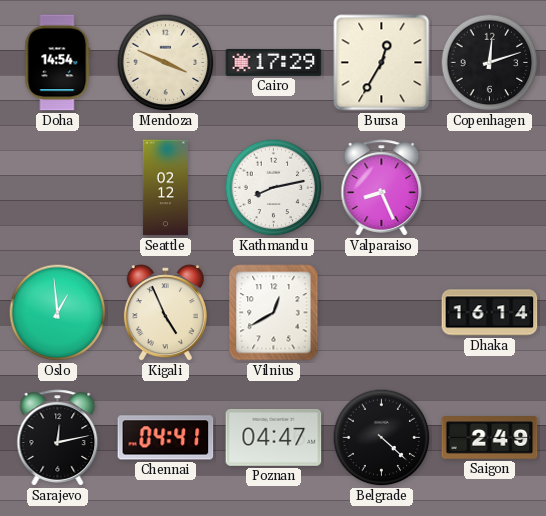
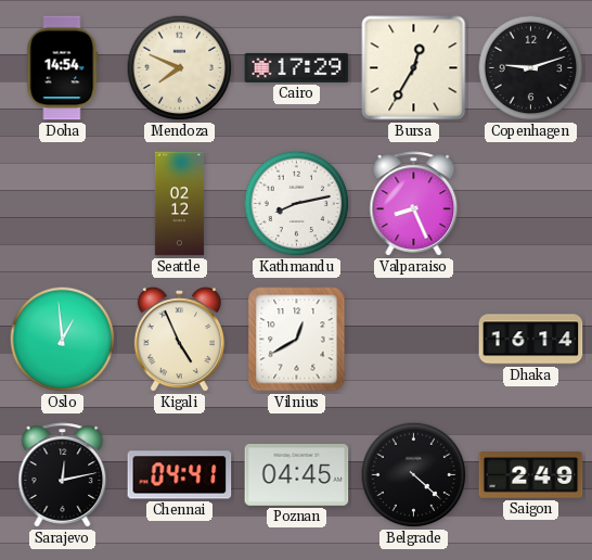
Mendoza: 3:49 -> 7:49
Copenhagen: 12:12 -> 9:12
Poznan: 04:47 -> 04:45
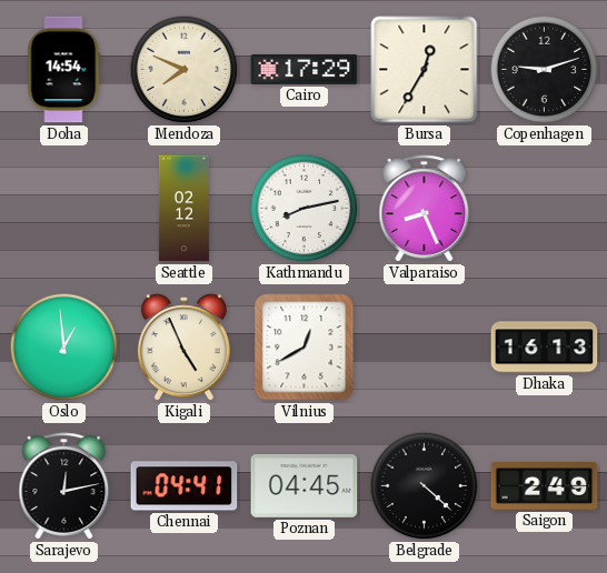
Dhaka: 16:14 -> 16:13
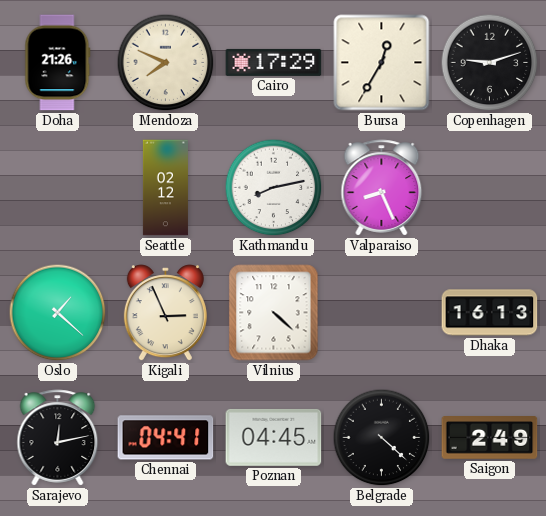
Doha: 14:54 -> 21:26
Oslo: 12:59 -> 1:22
Kigali: 4:56 -> 2:56
Vilnius: 12:40 -> 4:22
